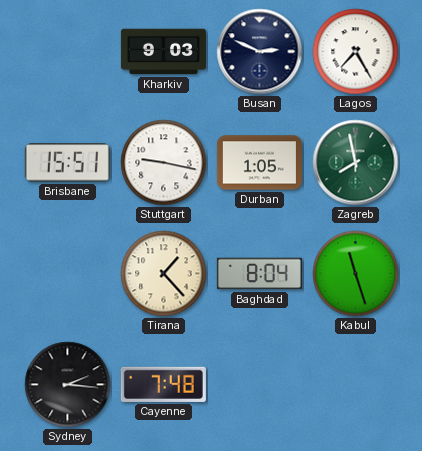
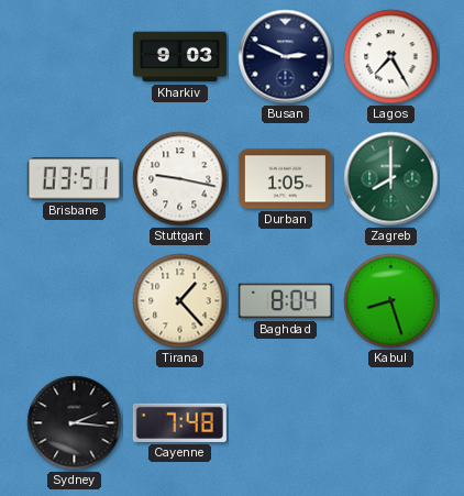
Brisbane: 15:51 -> 03:51
Zagreb: 7:58 -> 8:00
Kabul: 11:27 -> 8:27
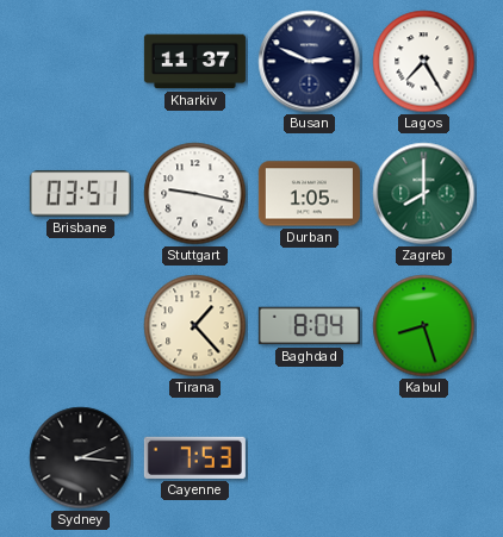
Kharkiv: 9:03 -> 11:37
Cayenne: 7:48 -> 7:53
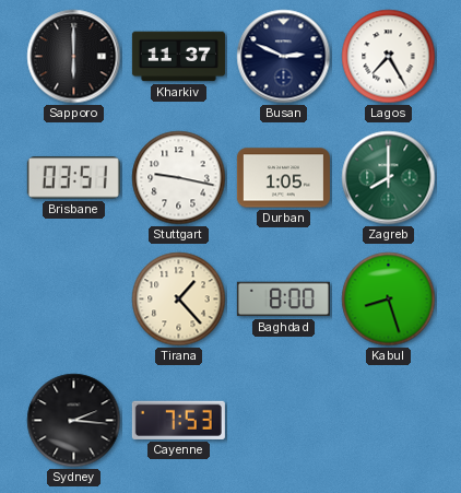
Sapporo: none -> 6:00
Baghdad: 8:04 -> 8:00
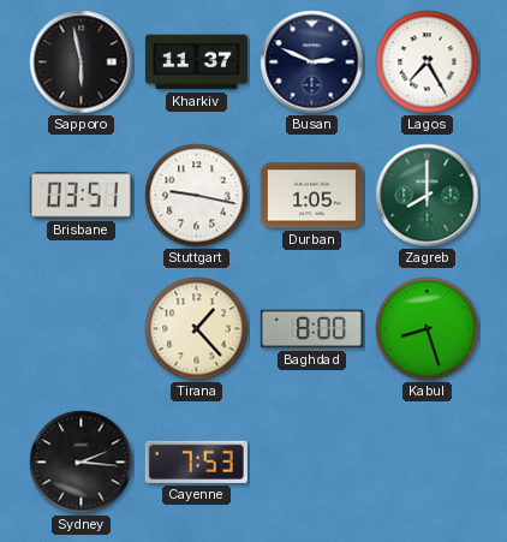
Sapporo: 6:00 -> 5:58
